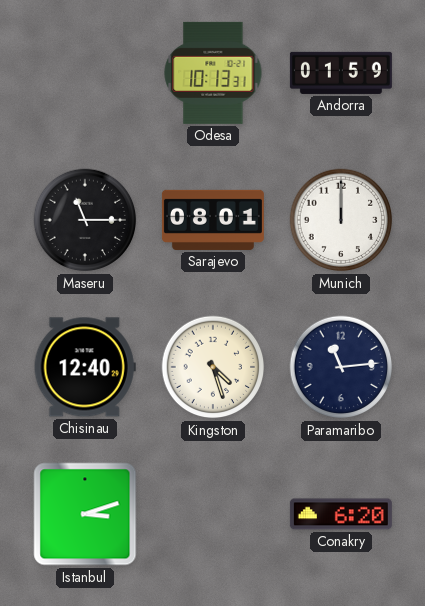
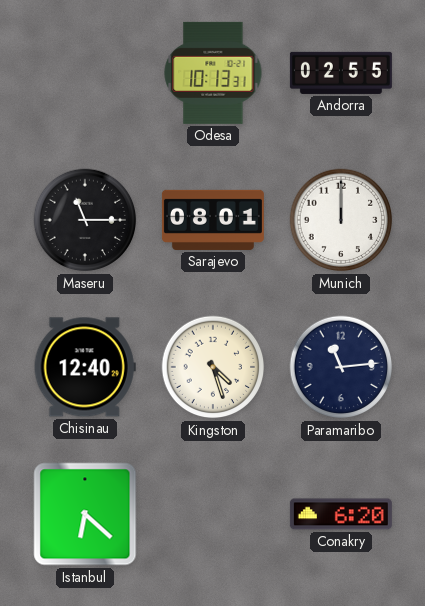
Andorra: 01:59 -> 02:55
Istanbul: 3:12 -> 6:22
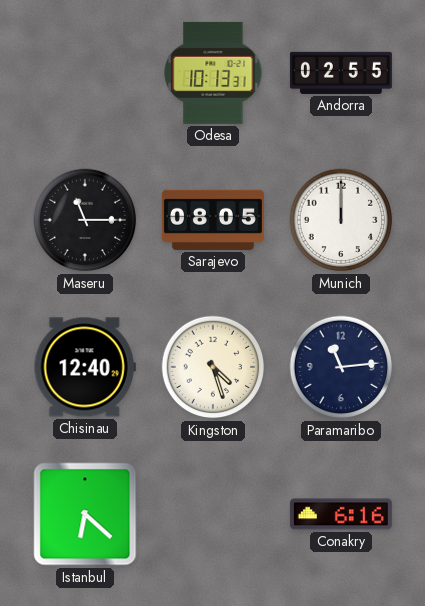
Sarajevo: 08:01 -> 08:05
Conakry: 6:20 -> 6:16
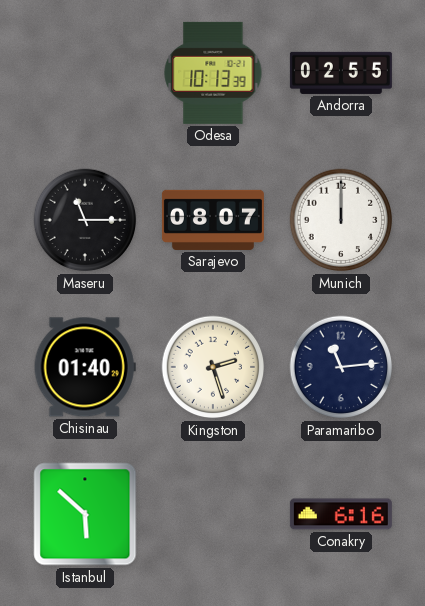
Odesa: 10:13:31 -> 10:13:39
Sarajevo: 08:05 -> 08:07
Chisinau: 12:40 -> 01:40
Kingston: 4:27 -> 2:27
Istanbul: 6:22 -> 5:52
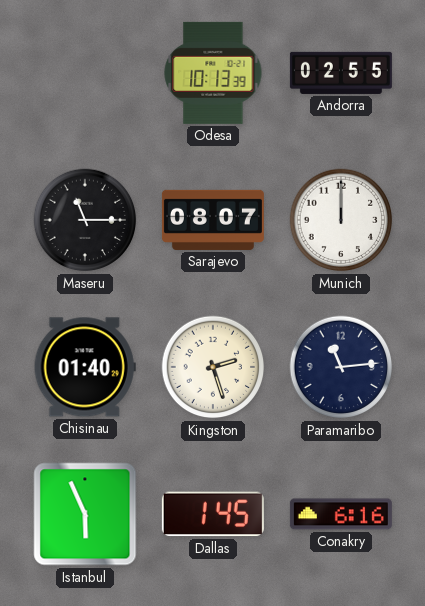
Istanbul: 5:52 -> 5:56
Dallas: none -> 1:45
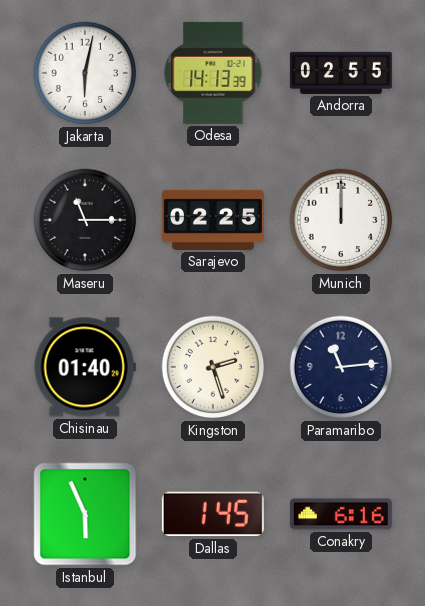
Jakarta: none -> 6:02
Odesa: 10:13 -> 14:13
Sarajevo: 08:07 -> 02:25
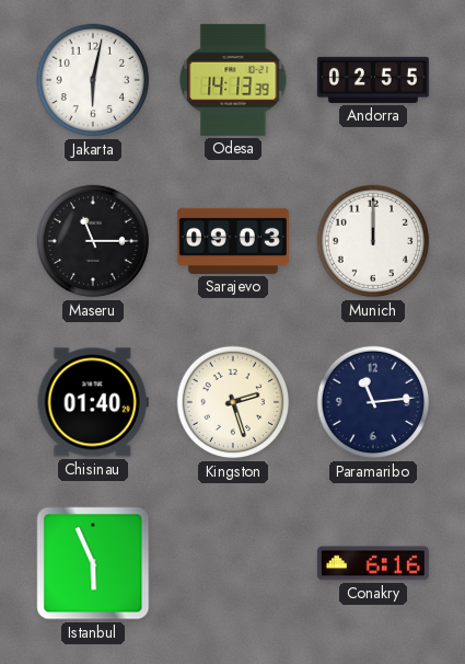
Sarajevo: 02:25 -> 09:03
Dallas: 1:45 -> none
